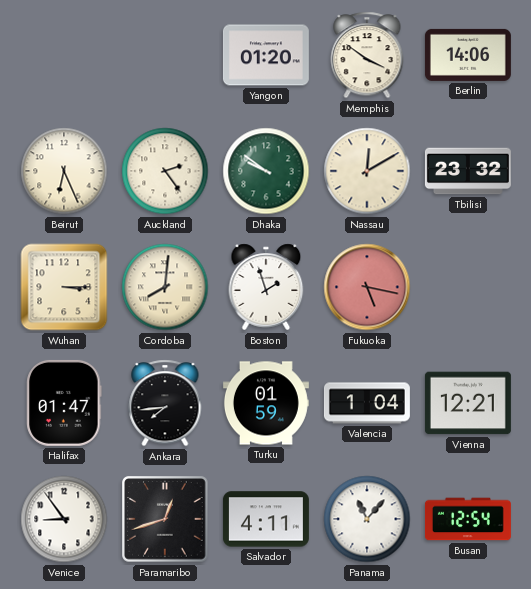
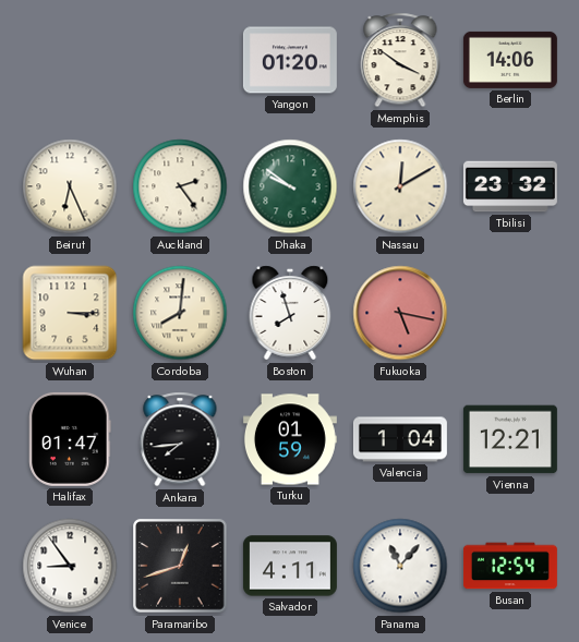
Boston: 1:57 -> 7:57
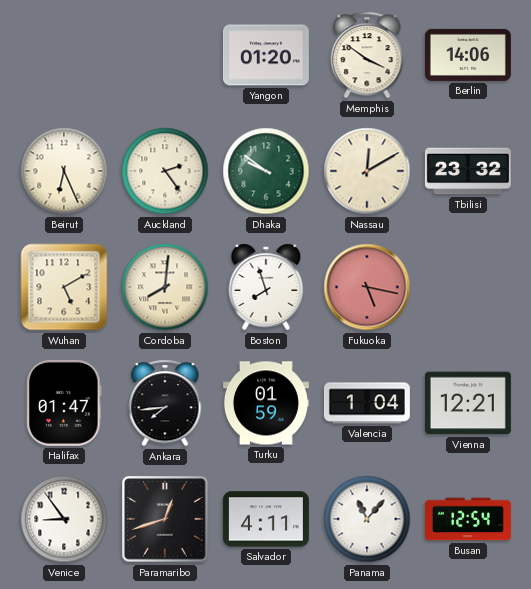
Wuhan: 3:15 -> 5:10
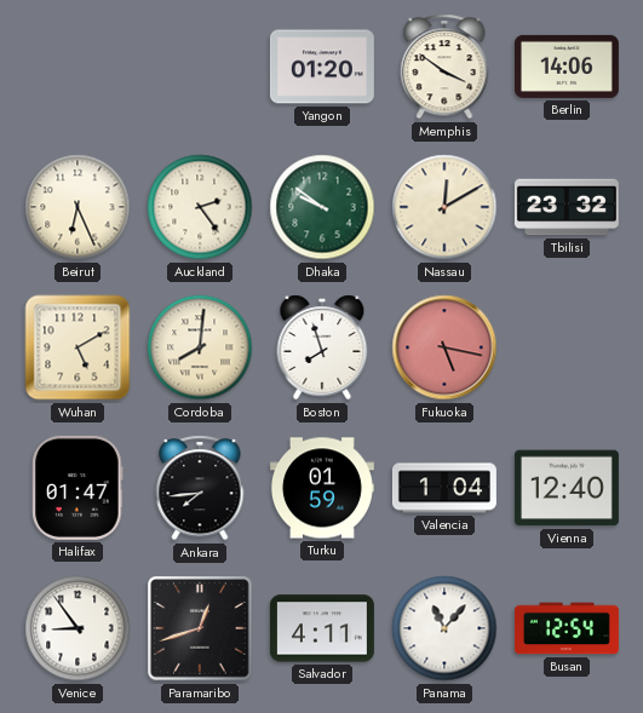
Vienna: 12:21 -> 12:40
